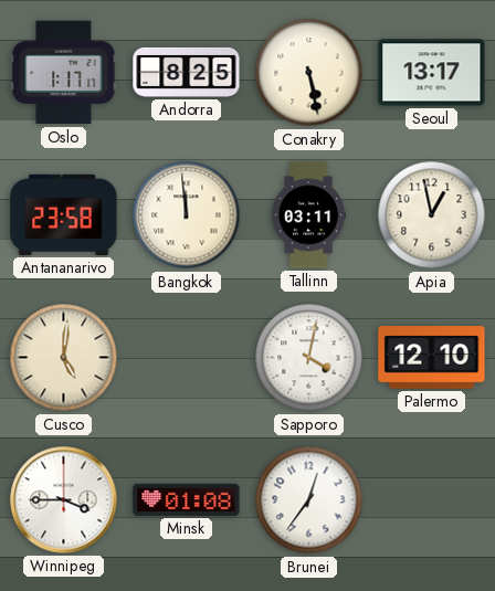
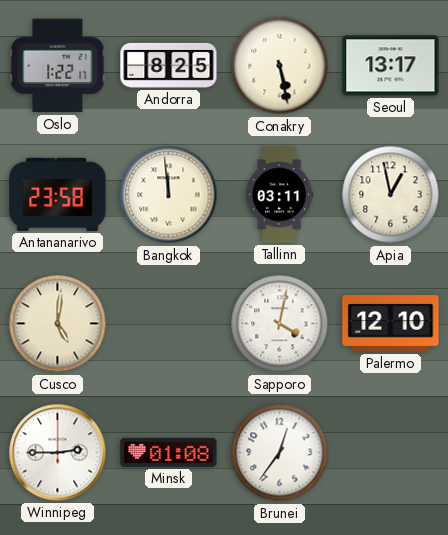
Oslo: 1:17 -> 1:22
Winnipeg: 3:45 -> 2:45
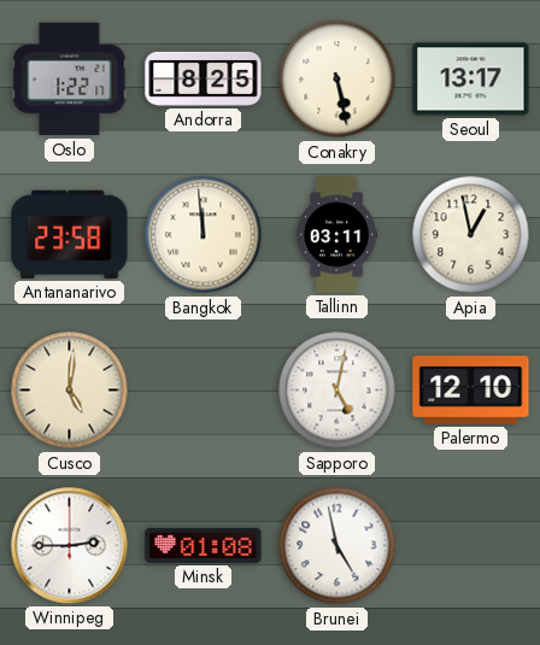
Sapporo: 4:02 -> 5:02
Brunei: 12:36 -> 4:58
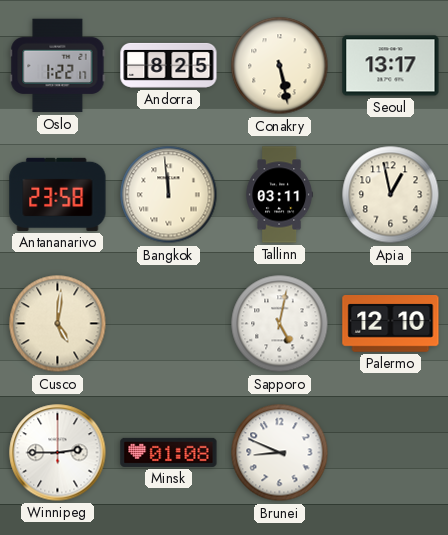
Brunei: 4:58 -> 8:49
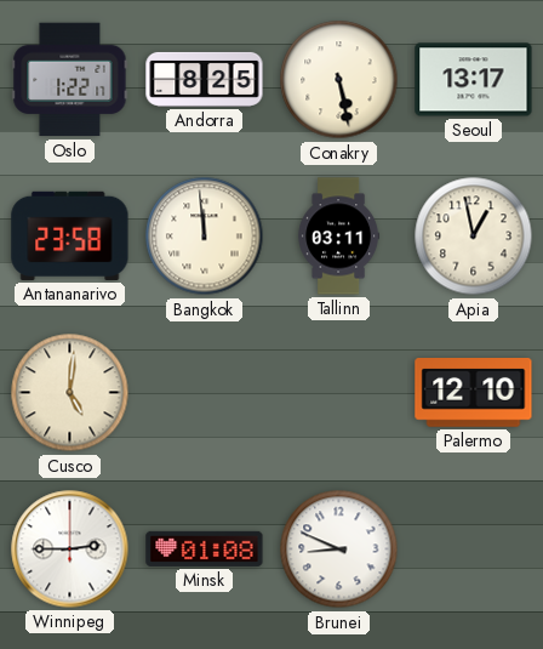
Sapporo: 5:02 -> none
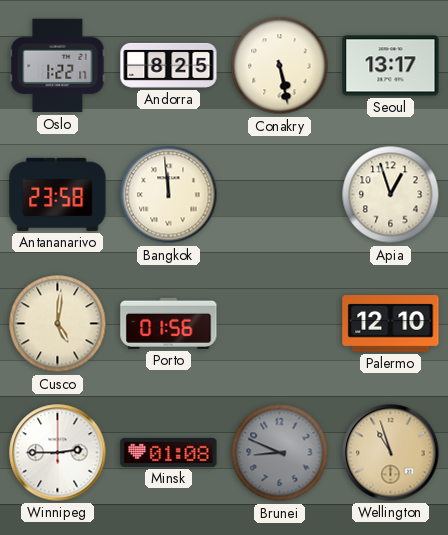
Tallinn: 03:11 -> none
Apia: 12:58 -> 12:57
Porto: none -> 01:56
Brunei dial: white -> grey
Wellington: none -> 10:57
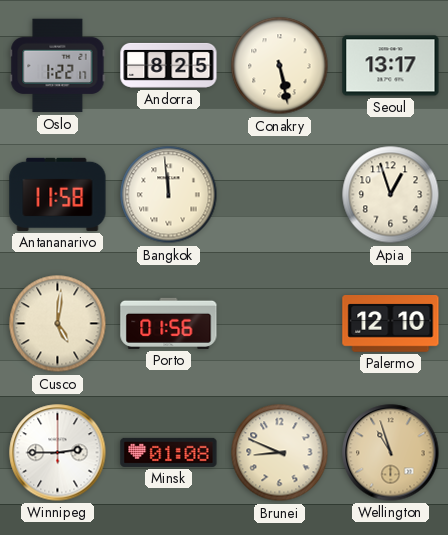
Antananarivo: 23:58 -> 11:58
Brunei dial: grey -> cream
